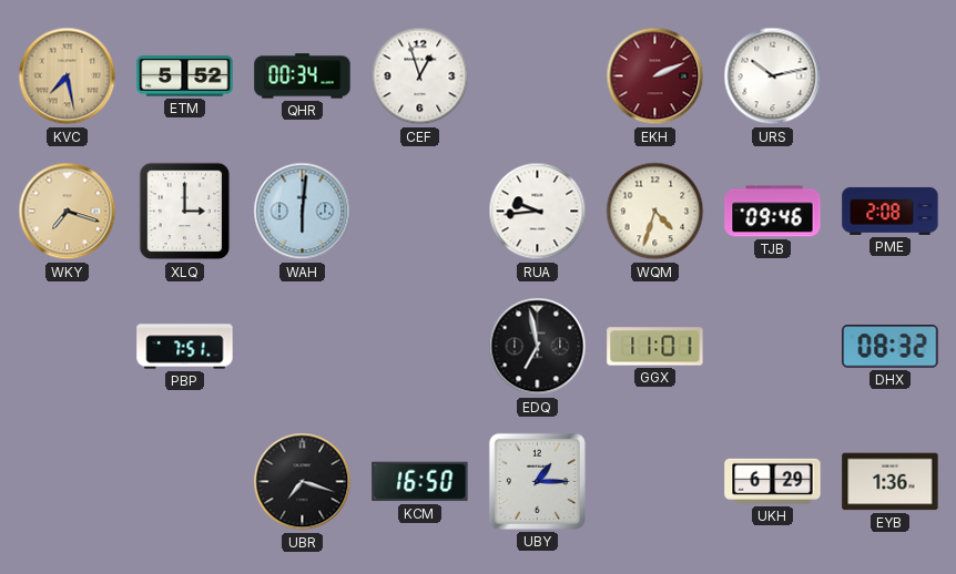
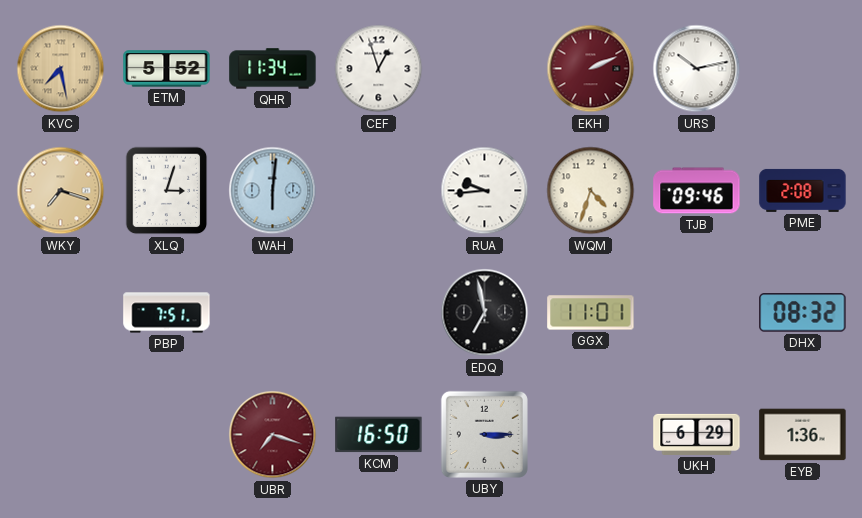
QHR: 00:34 -> 11:34
XLQ: 3:00 -> 3:03
UBR dial: black -> burgundy
UBY: 1:15 -> 3:15
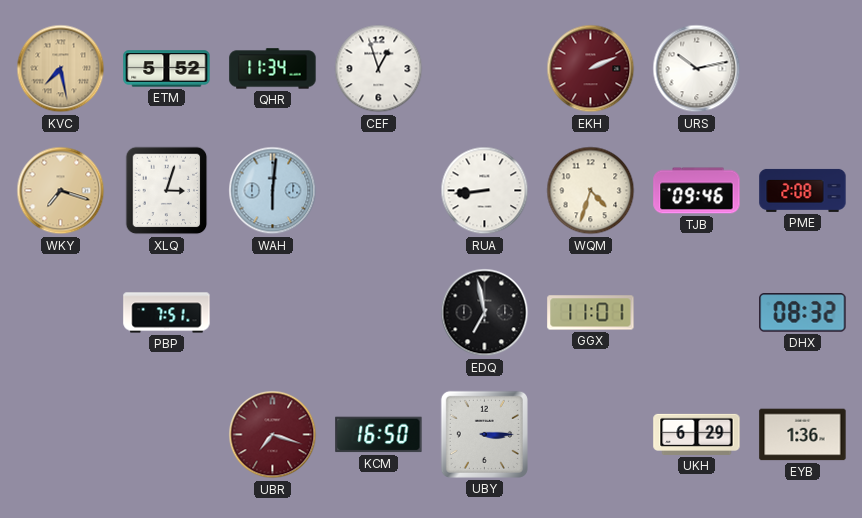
RUA: 9:44 -> 8:44
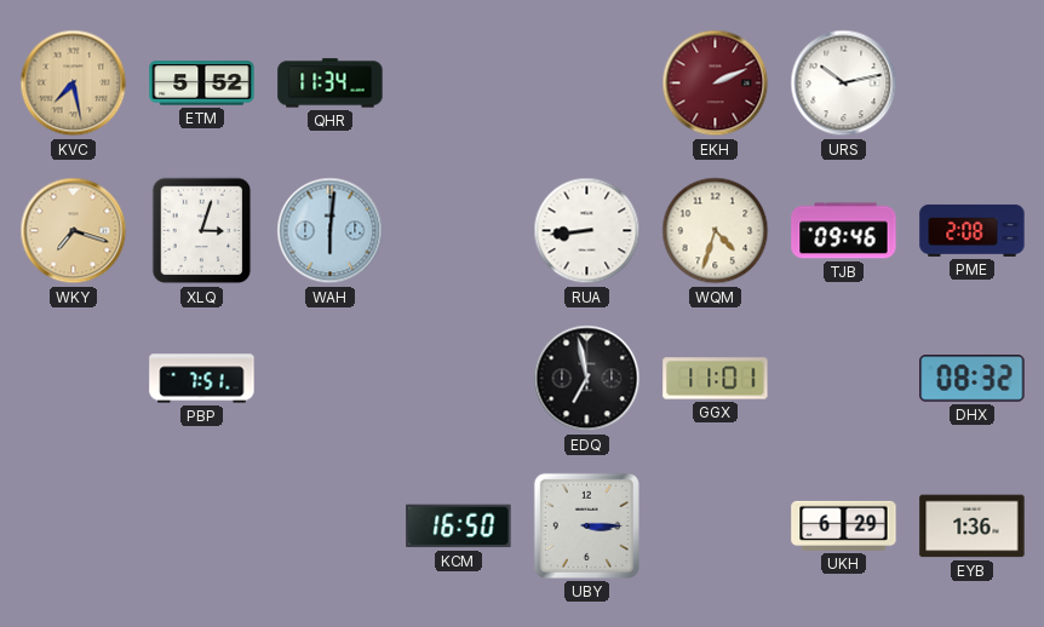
CEF: 12:57 -> none
UBR: 7:18 -> none
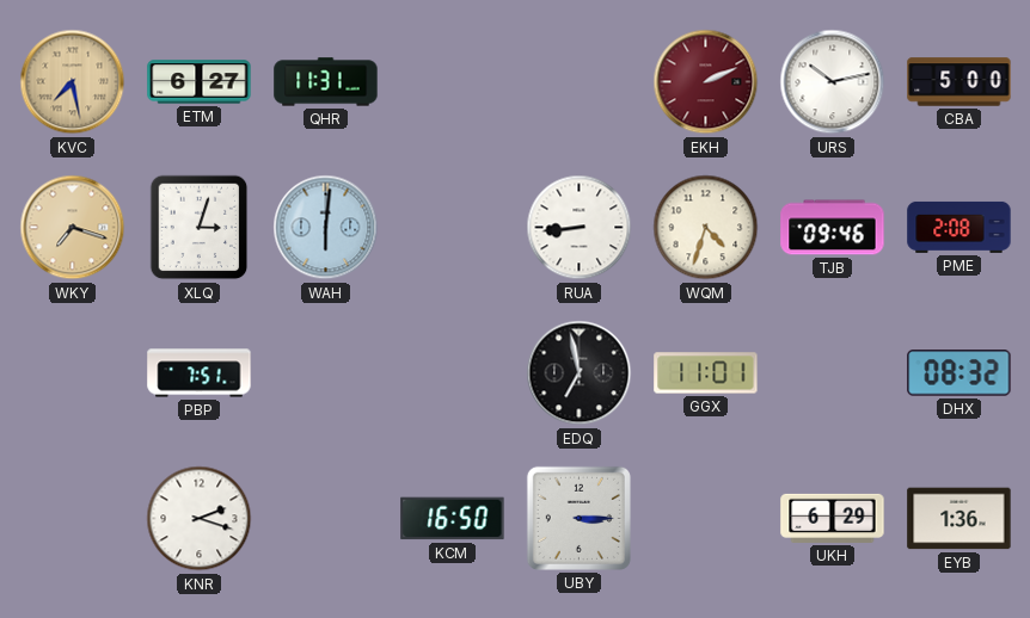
ETM: 5:52 -> 6:27
QHR: 11:34 -> 11:31
CBA: none -> 5:00
KNR: none -> 2:18
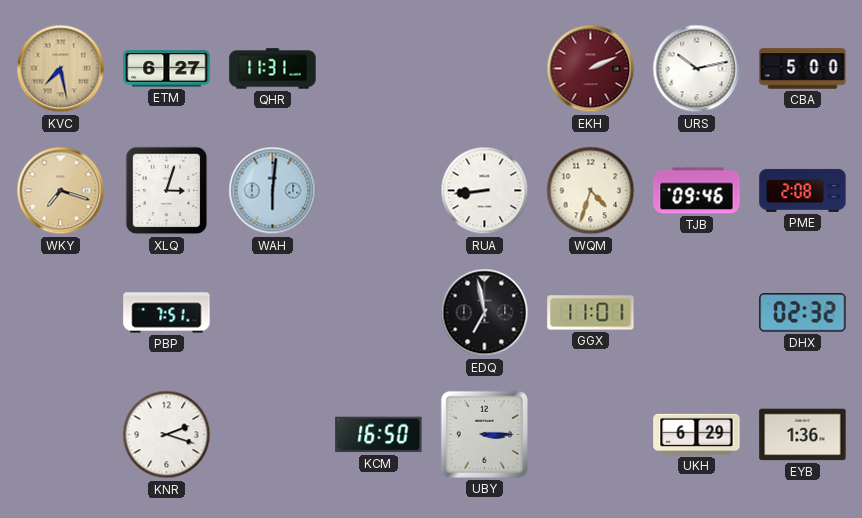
DHX: 08:32 -> 02:32
